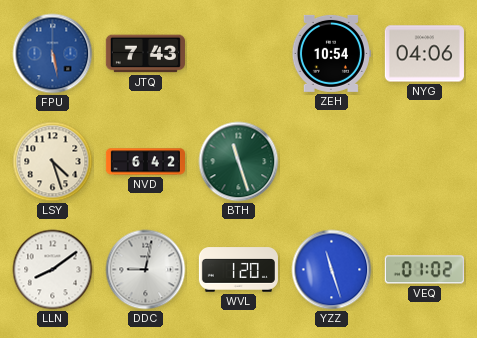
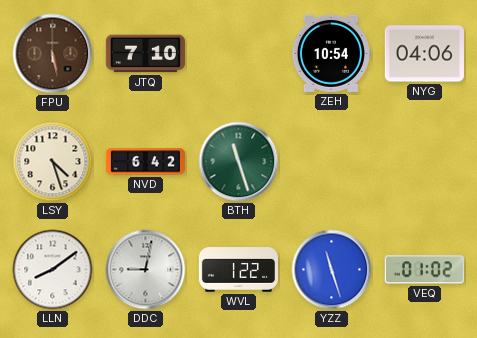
FPU dial: blue -> brown
JTQ: 7:43 -> 7:10
WVL: 1:20 -> 1:22
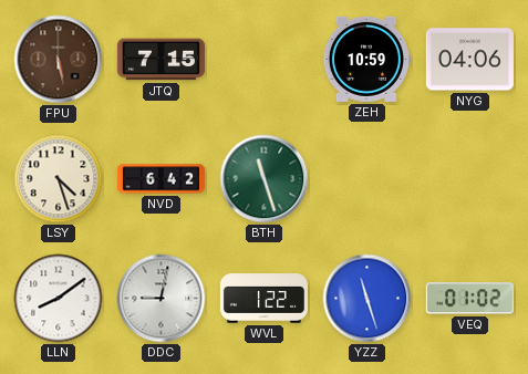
JTQ: 7:10 -> 7:15
ZEH: 10:54 -> 10:59
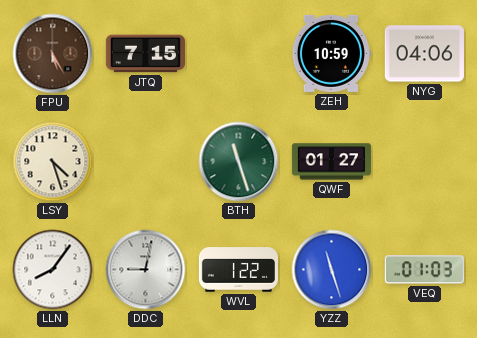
FPU: 5:28 -> 5:25
NVD: 6:42 -> none
QWF: none -> 01:27
LLN: 8:09 -> 8:06
VEQ: 01:02 -> 01:03
